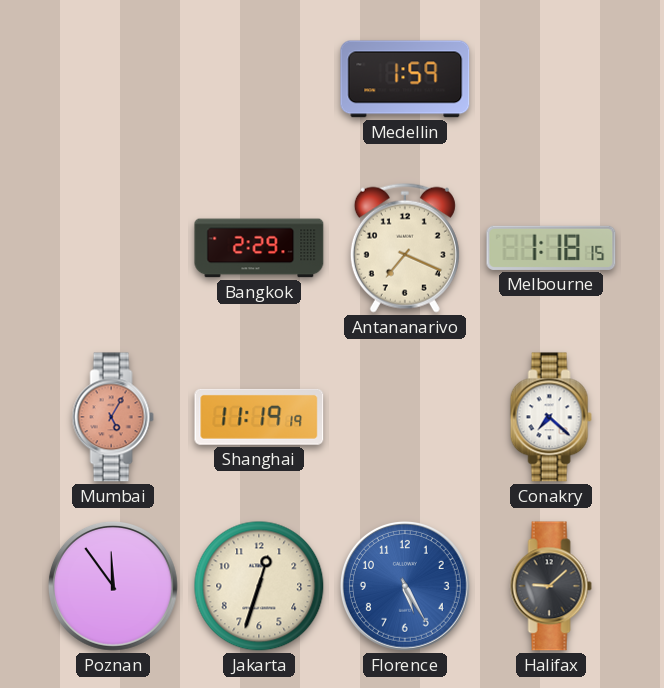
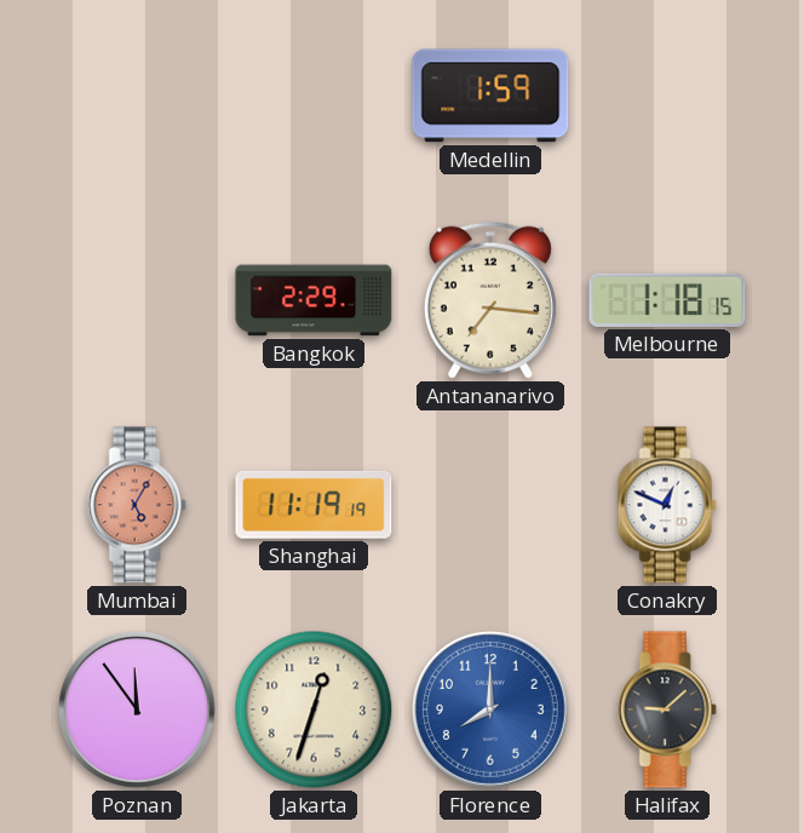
Antananarivo: 7:19 -> 7:16
Conakry: 7:22 -> 12:49
Florence: 5:25 -> 8:00
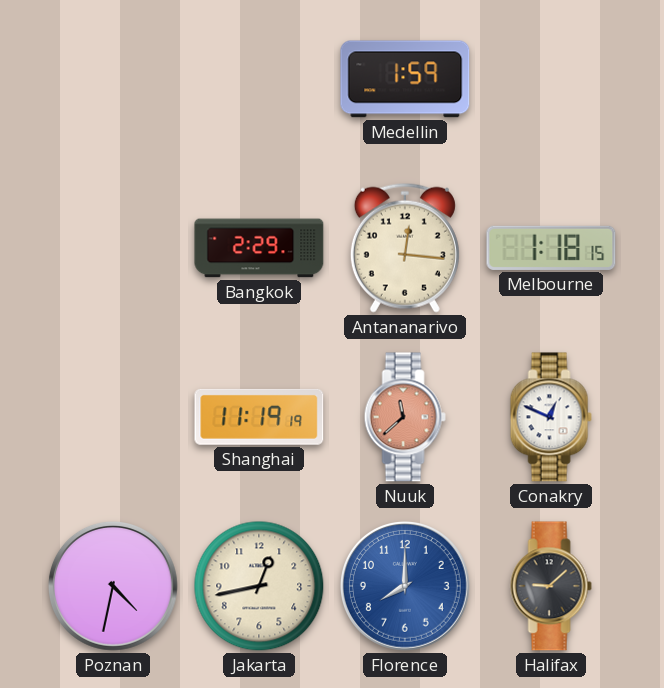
Antananarivo: 7:16 -> 12:16
Mumbai: 5:05 -> none
Nuuk: none -> 11:38
Poznan: 11:54 -> 4:32
Jakarta: 12:33 -> 12:43
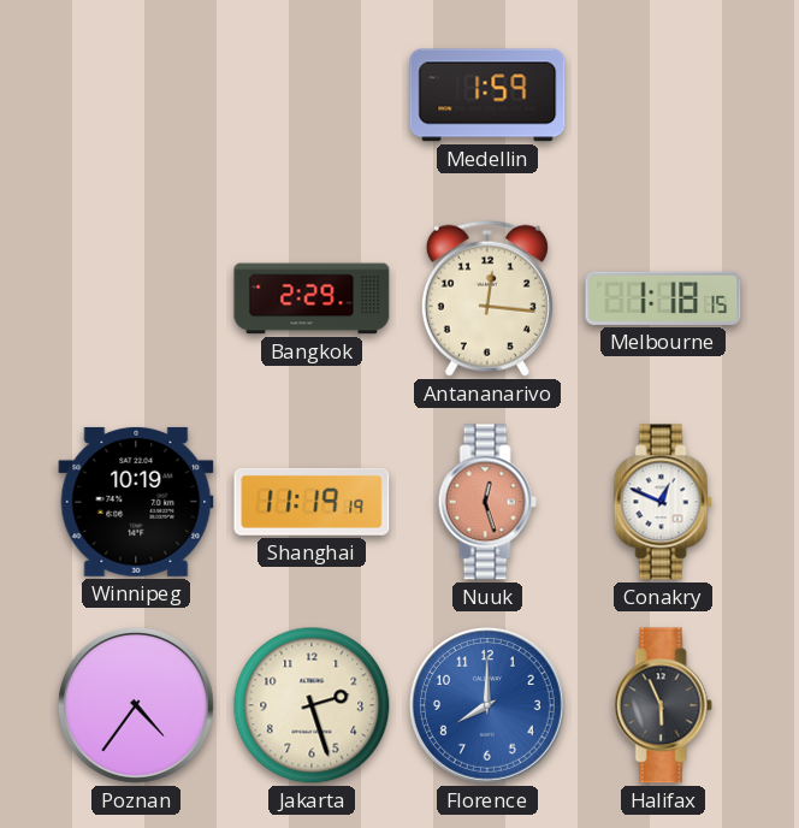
Winnipeg: none -> 10:19
Nuuk: 11:38 -> 12:27
Poznan: 4:32 -> 4:36
Jakarta: 12:43 -> 2:27
Halifax: 9:08 -> 5:56
